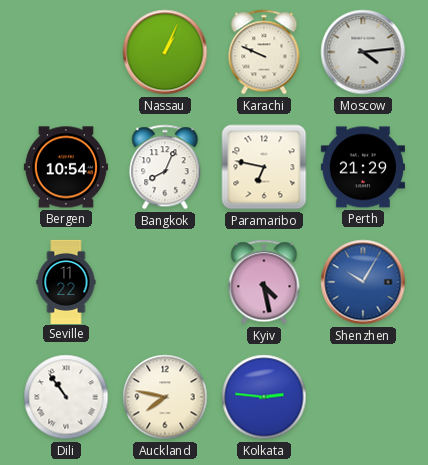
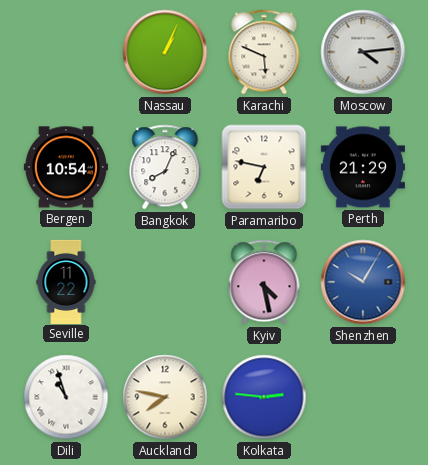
Karachi: 9:49 -> 5:49
Dili: 10:54 -> 10:57
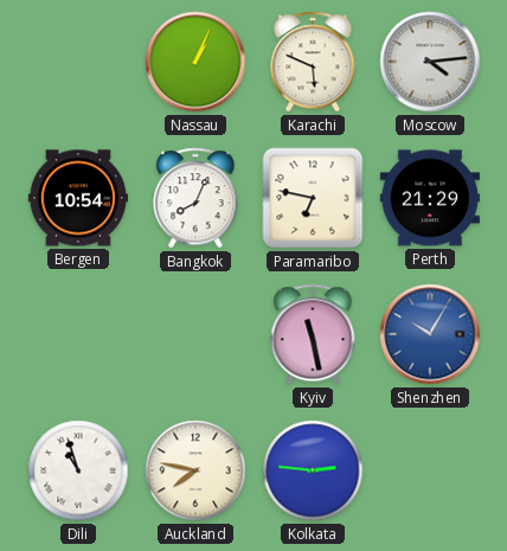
Seville: 11:22 -> none
Kyiv: 4:28 -> 11:28
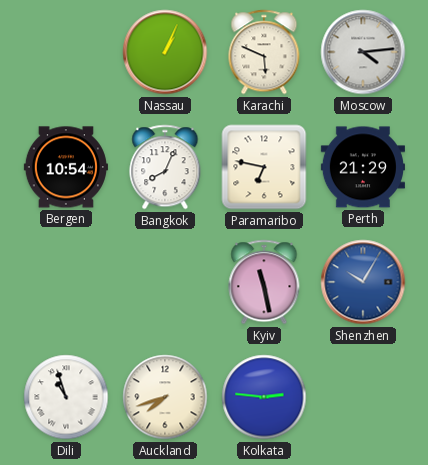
Auckland: 7:47 -> 7:42
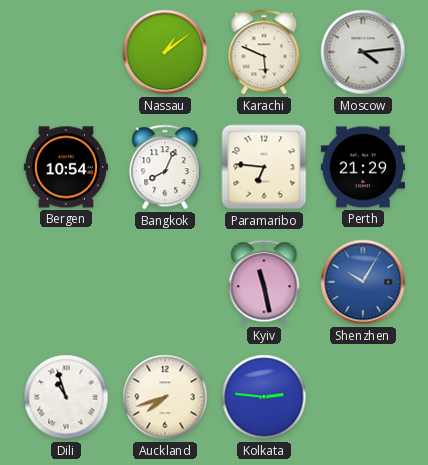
Nassau: 1:04 -> 1:09
Paramaribo: 6:47 -> 6:46
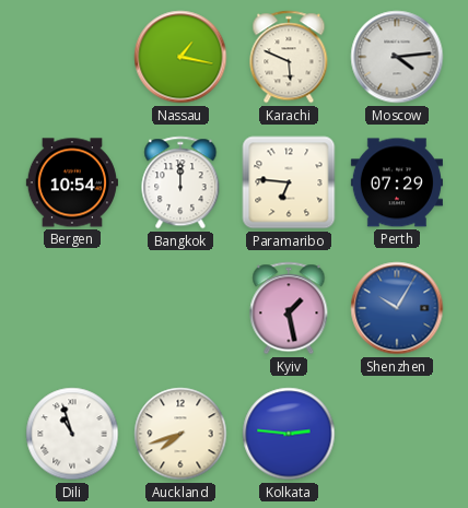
Nassau: 1:09 -> 1:17
Bangkok: 8:04 -> 12:00
Perth: 21:29 -> 07:29
Kyiv: 11:28 -> 1:28
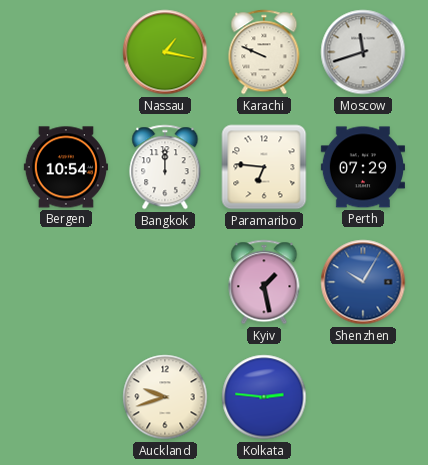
Karachi: 5:49 -> 9:49
Moscow: 4:14 -> 11:42
Dili: 10:57 -> none
Auckland: 7:42 -> 9:42
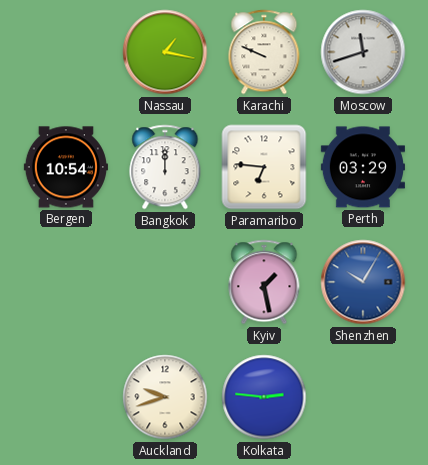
Perth: 07:29 -> 03:29
